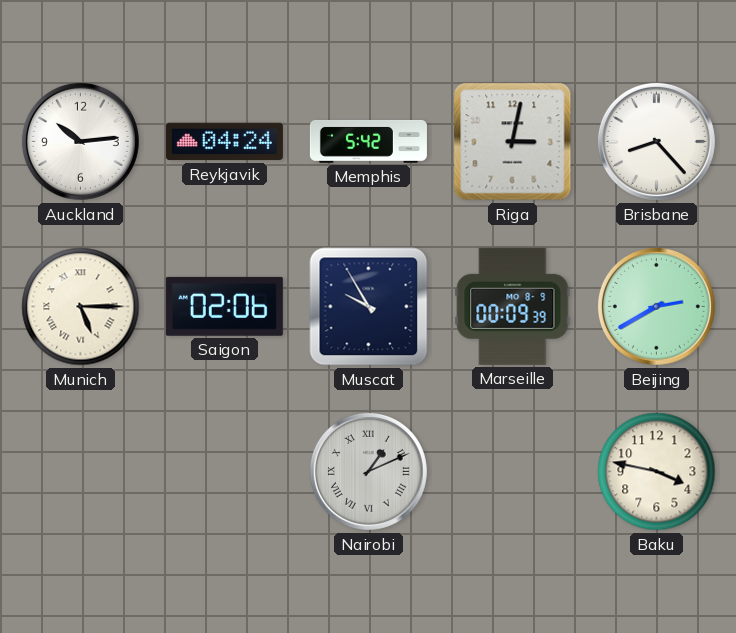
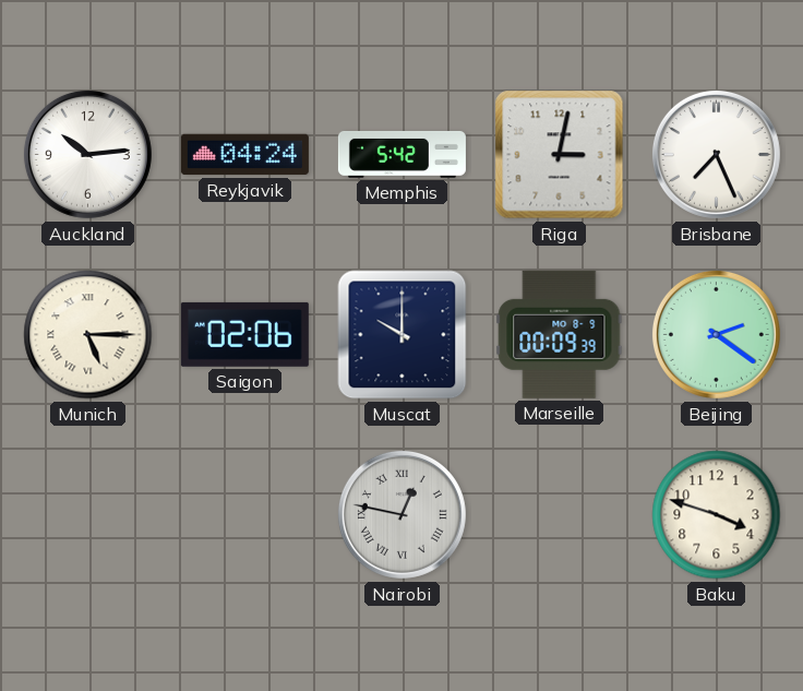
Brisbane: 8:23 -> 7:26
Muscat: 9:55 -> 10:00
Beijing: 2:40 -> 2:21
Nairobi: 1:11 -> 12:47
Baku: 3:47 -> 3:48
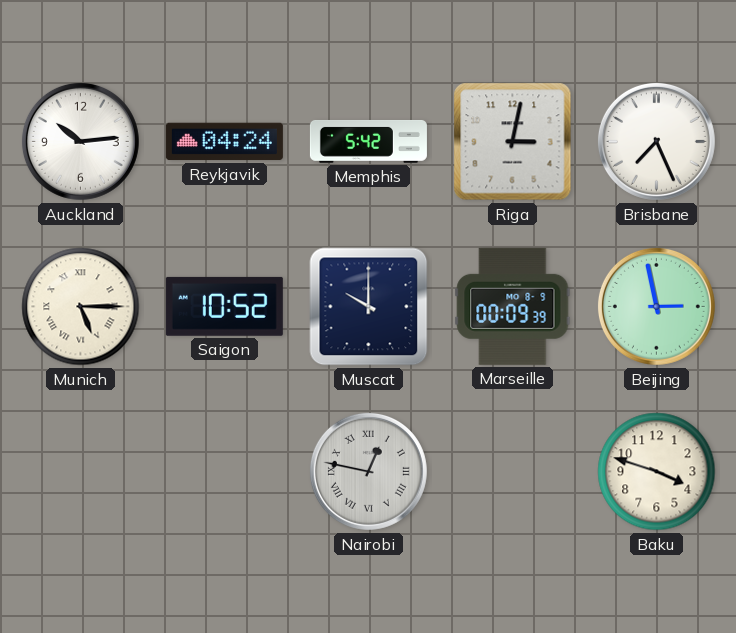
Saigon: 02:06 -> 10:52
Beijing: 2:21 -> 2:58
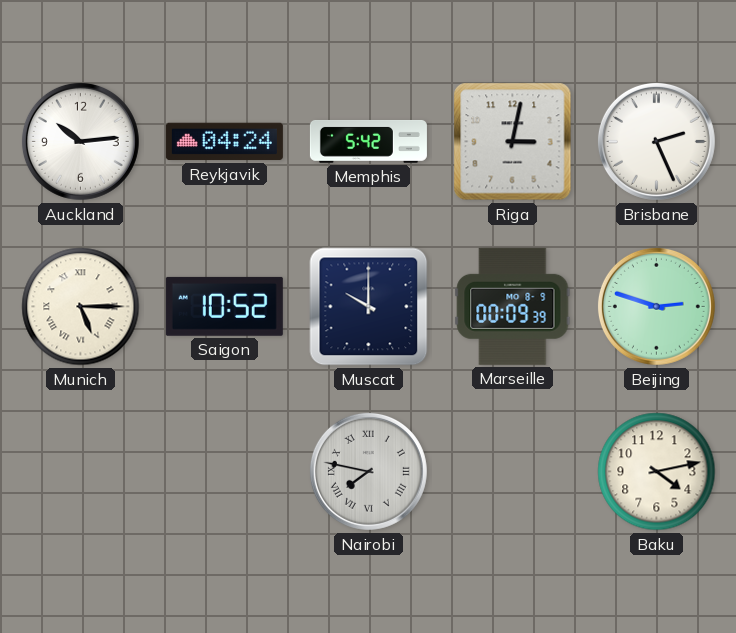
Brisbane: 7:26 -> 2:26
Beijing: 2:58 -> 2:48
Nairobi: 12:47 -> 7:47
Baku: 3:48 -> 4:13
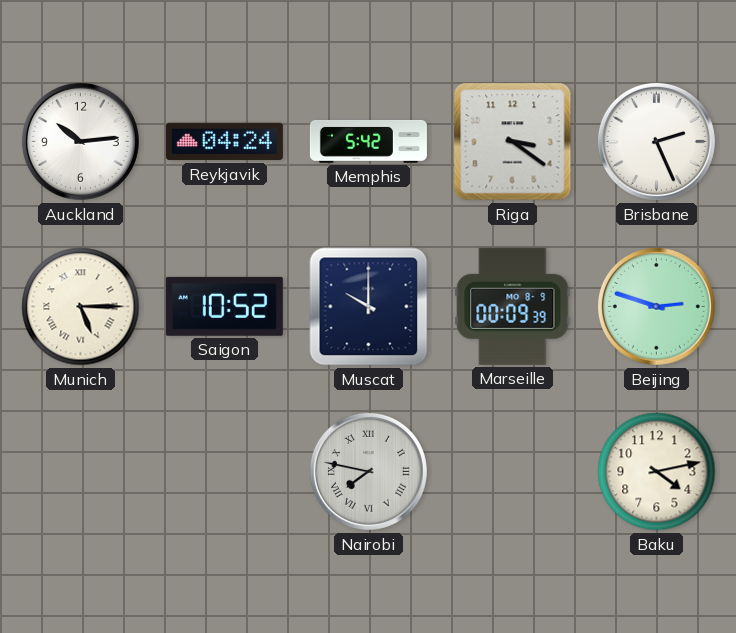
Riga: 3:02 -> 3:21
